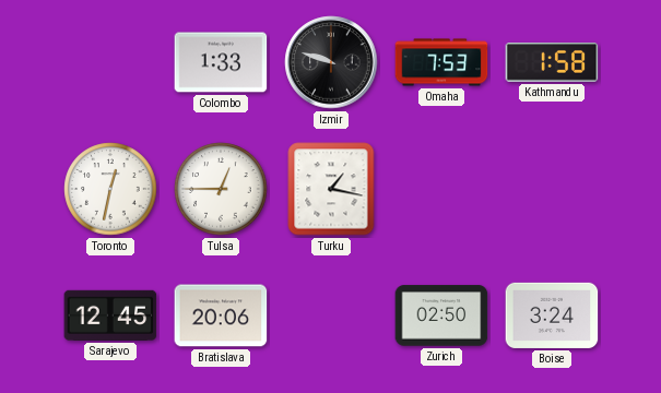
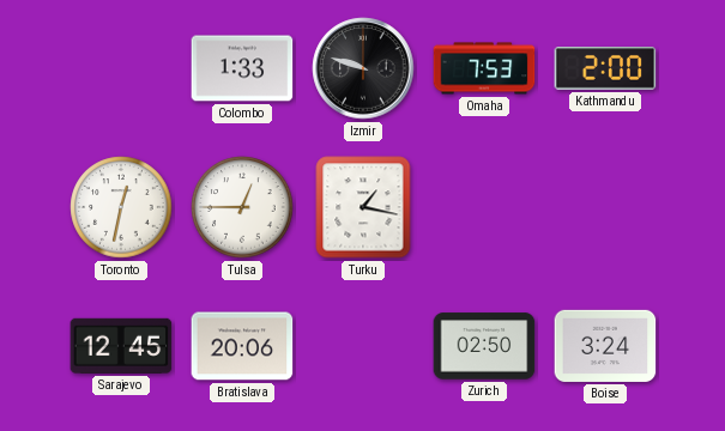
Kathmandu: 1:58 -> 2:00
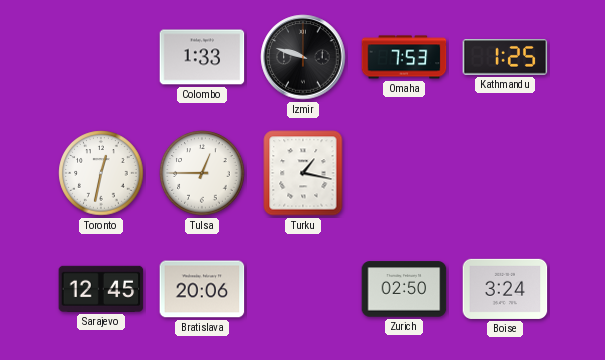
Kathmandu: 2:00 -> 1:25
